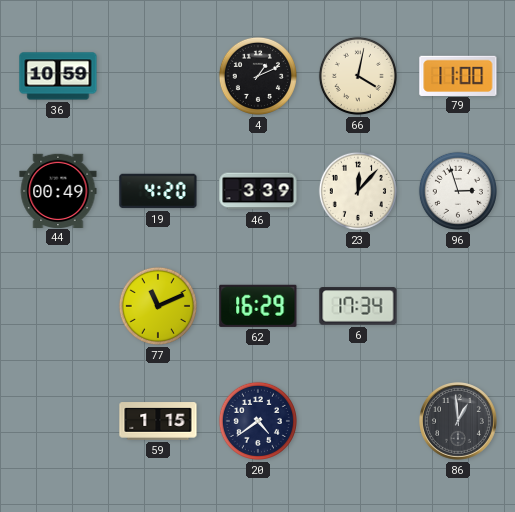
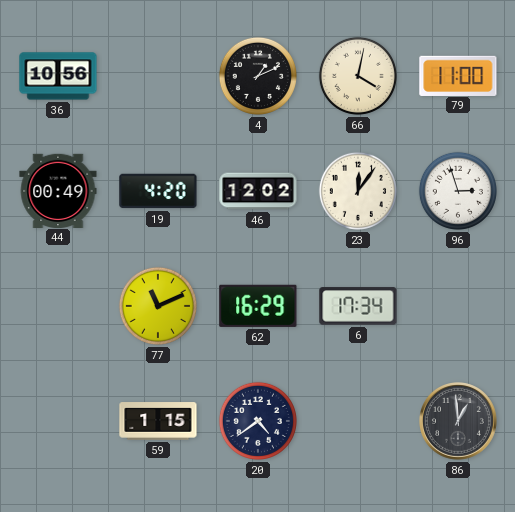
36: 10:59 -> 10:56
46: 3:39 -> 12:02
23: 12:07 -> 12:06
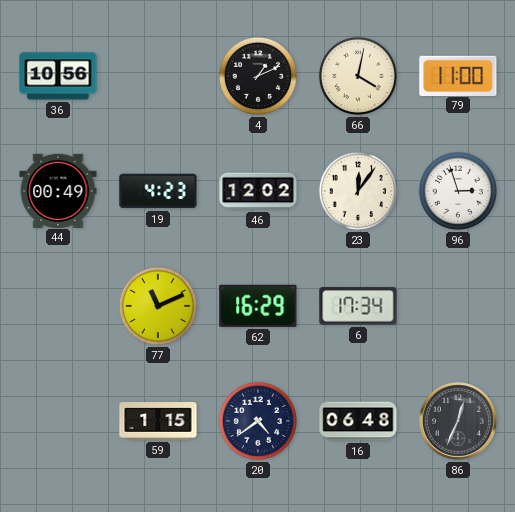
19: 4:20 -> 4:23
16: none -> 06:48
86: 12:59 -> 12:34
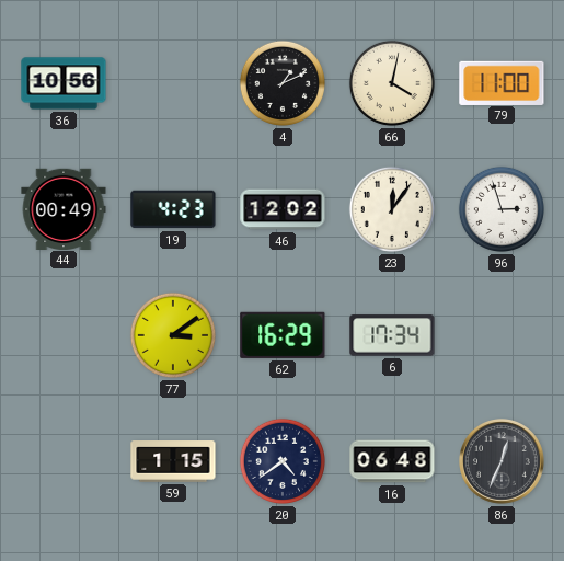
77: 11:11 -> 3:09
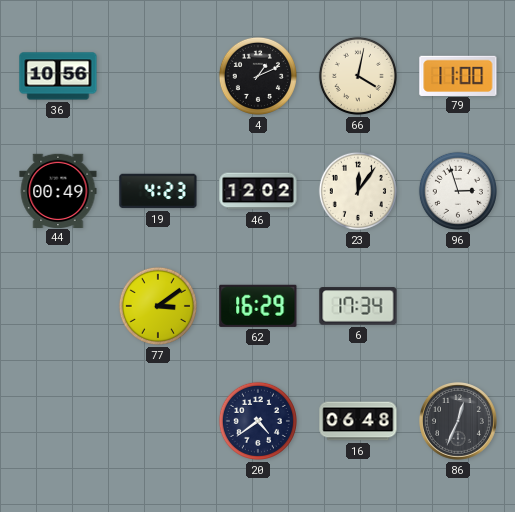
59: 1:15 -> none
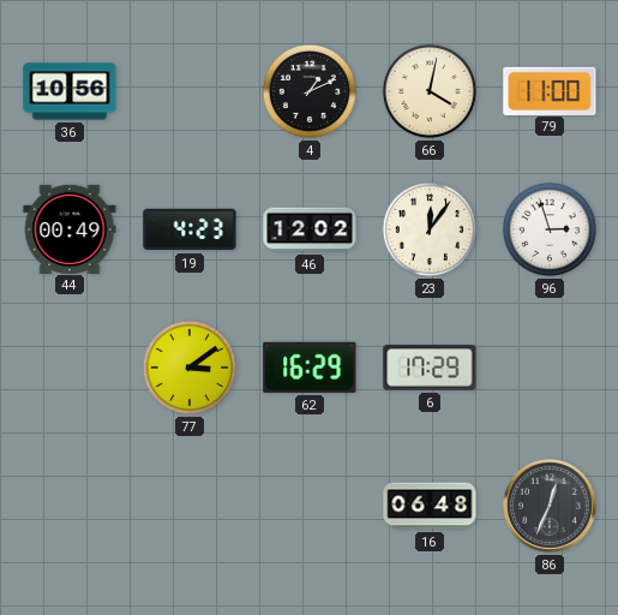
6: 17:34 -> 17:29
20: 4:39 -> none
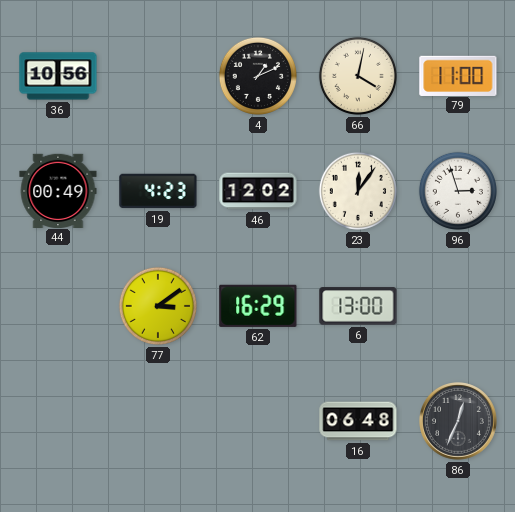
6: 17:29 -> 13:00
